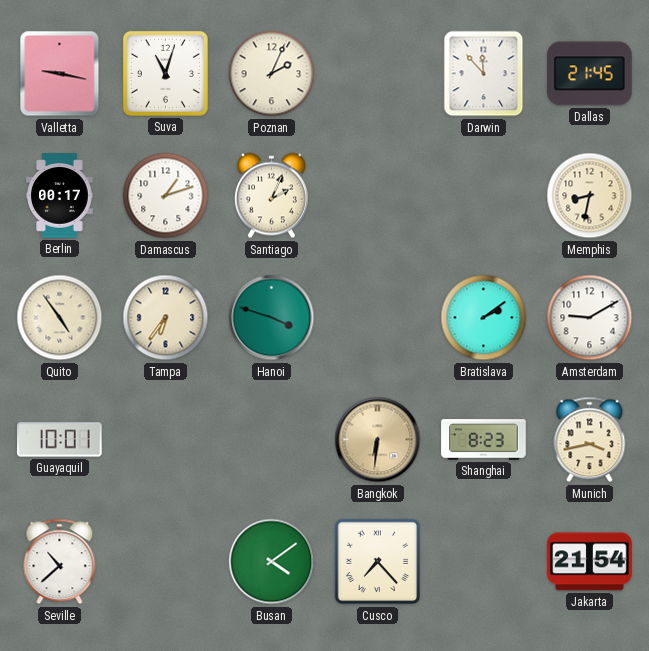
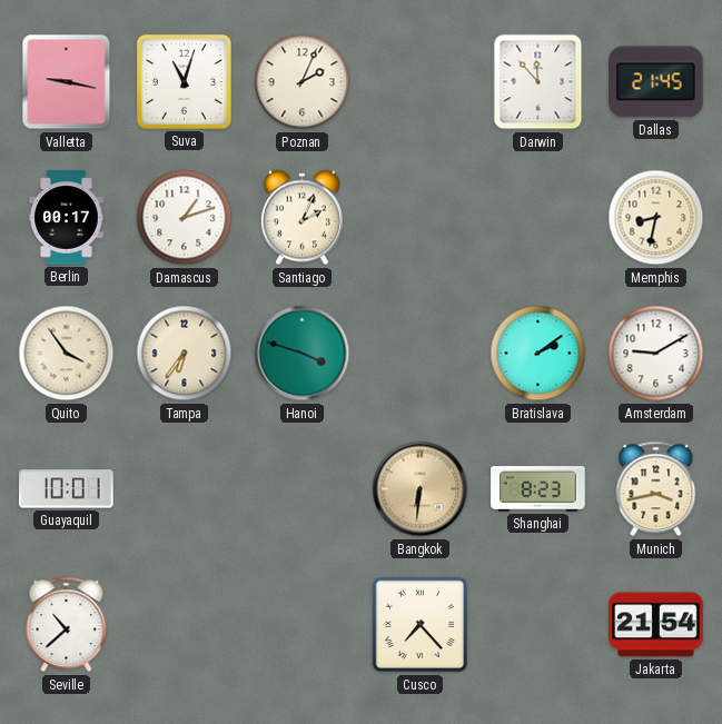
Quito: 4:54 -> 3:54
Busan: 4:09 -> none
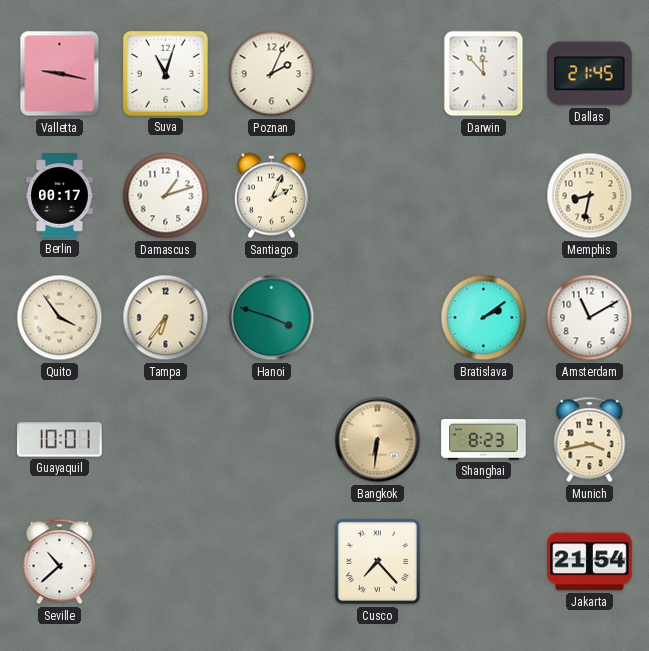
Amsterdam: 9:10 -> 11:10
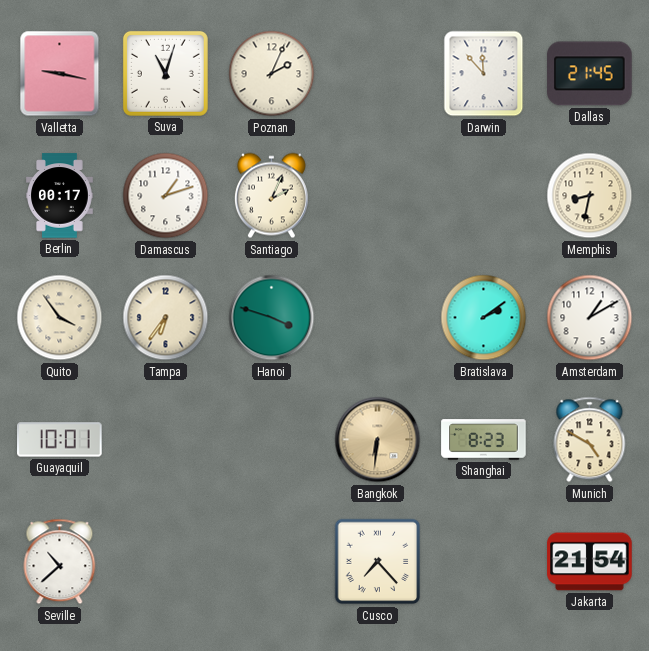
Amsterdam: 11:10 -> 1:10
Munich: 3:43 -> 4:50
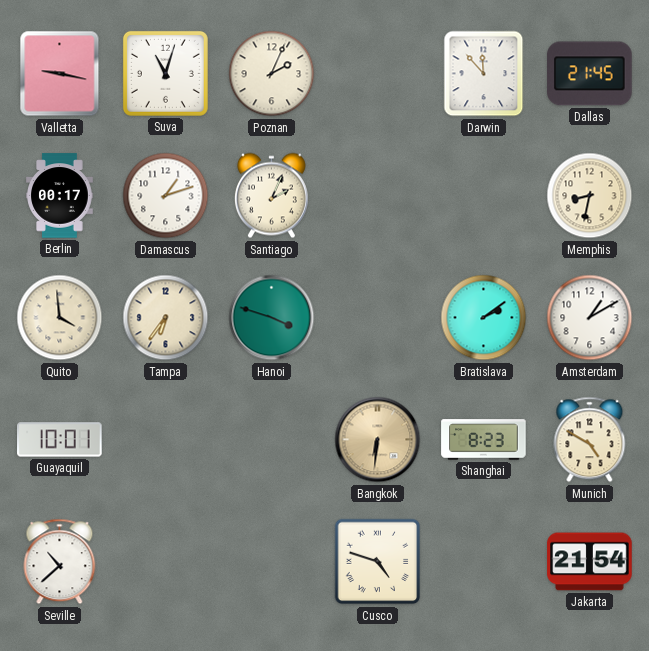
Quito: 3:54 -> 3:59
Cusco: 7:23 -> 4:48
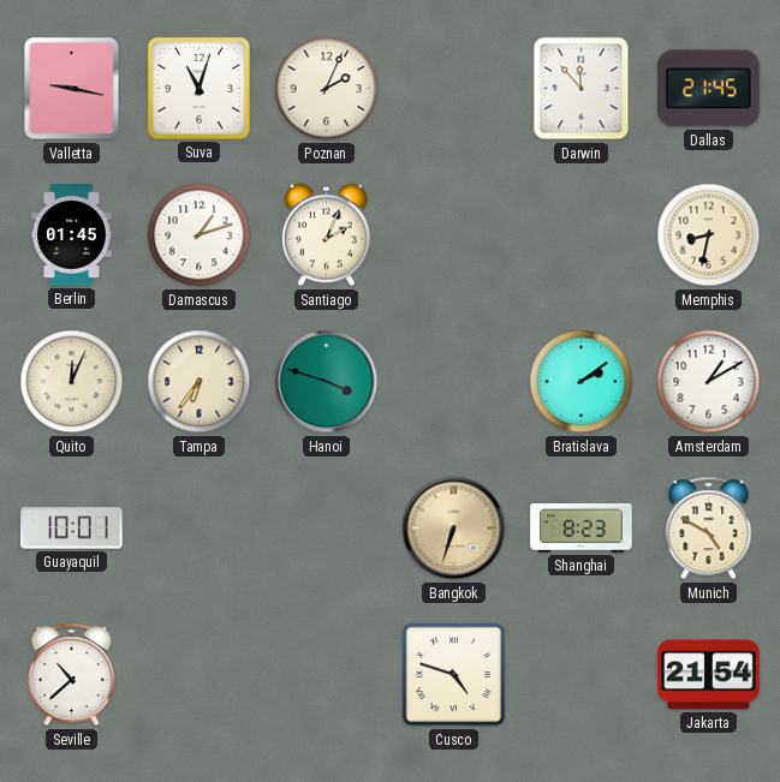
Berlin: 00:17 -> 01:45
Quito: 3:59 -> 12:04
Bangkok: 6:31 -> 6:33
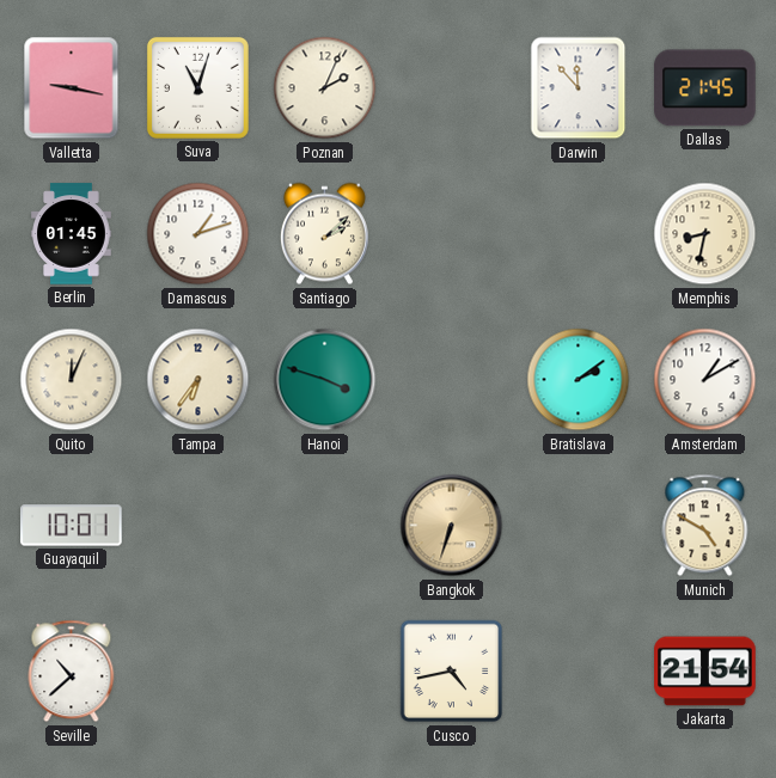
Santiago: 2:04 -> 2:08
Shanghai: 8:23 -> none
Cusco: 4:48 -> 4:43
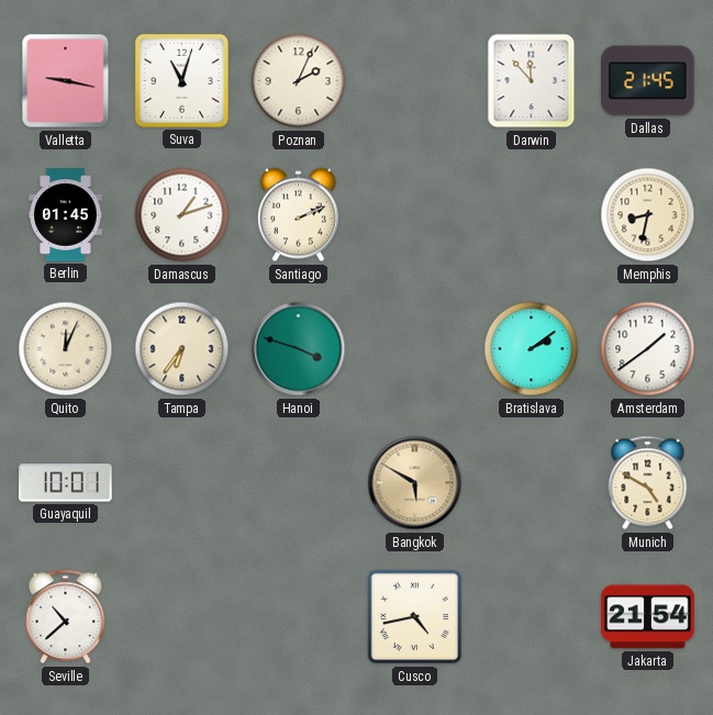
Santiago: 2:08 -> 2:11
Amsterdam: 1:10 -> 1:39
Bangkok: 6:33 -> 5:50
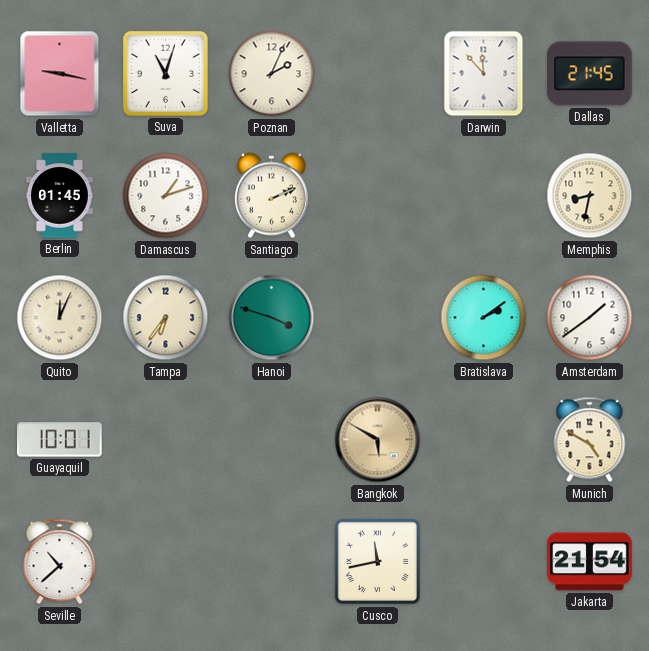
Cusco: 4:43 -> 11:43
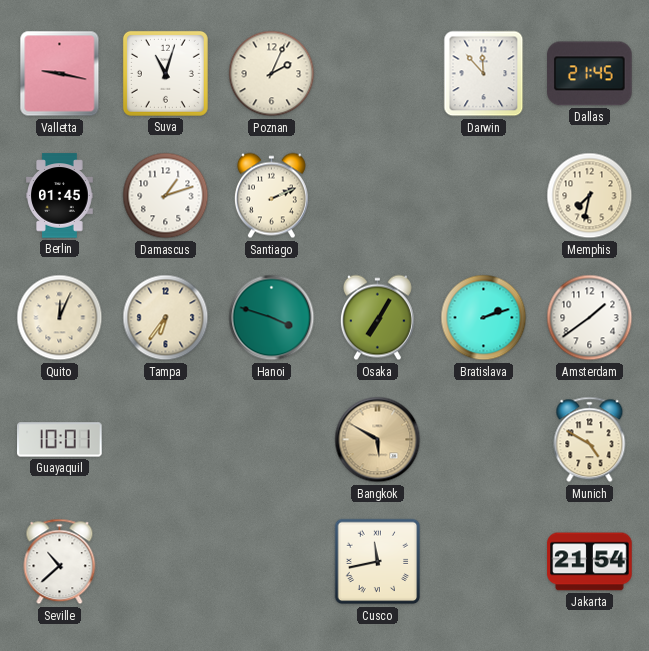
Memphis: 8:32 -> 7:32
Osaka: none -> 7:05
Bratislava: 2:09 -> 2:12
